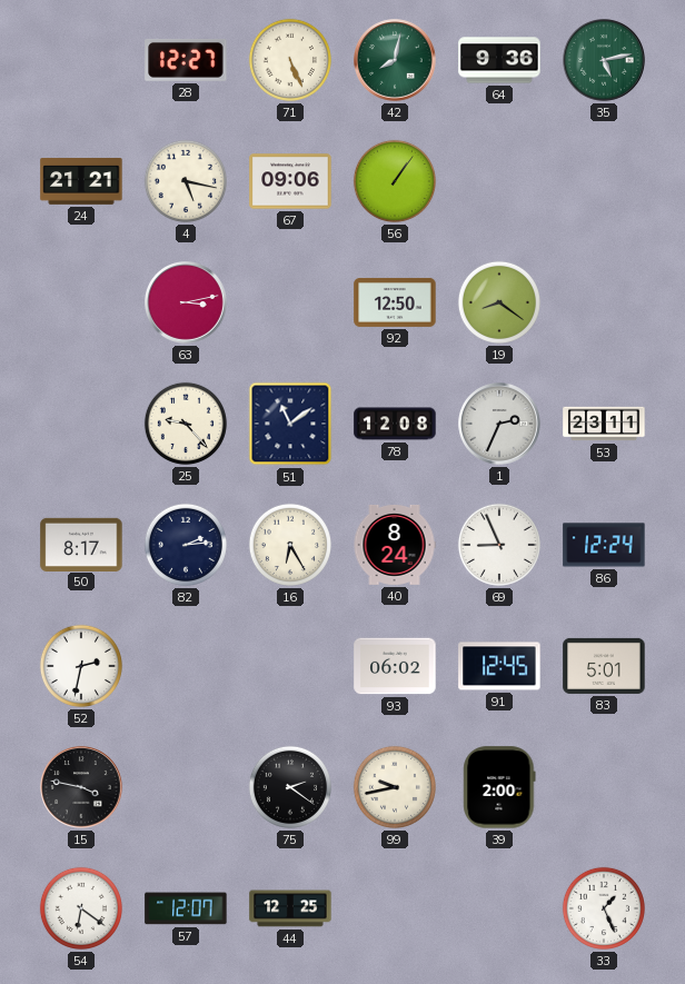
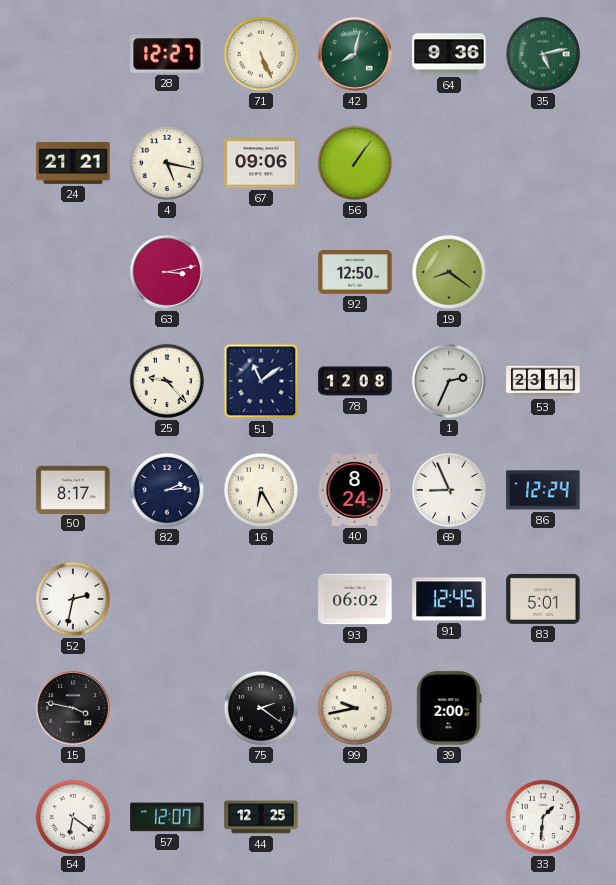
33: 1:26 -> 1:31
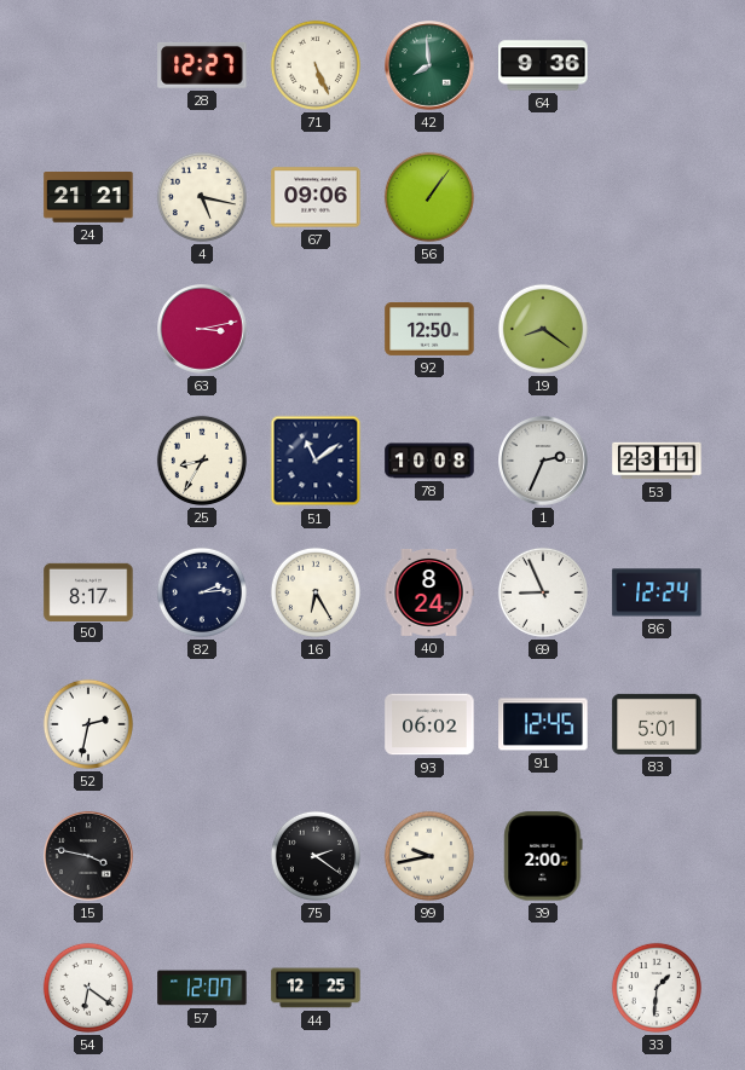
42: 8:02 -> 7:59
35: 5:13 -> none
25: 9:23 -> 8:35
78: 12:08 -> 10:08
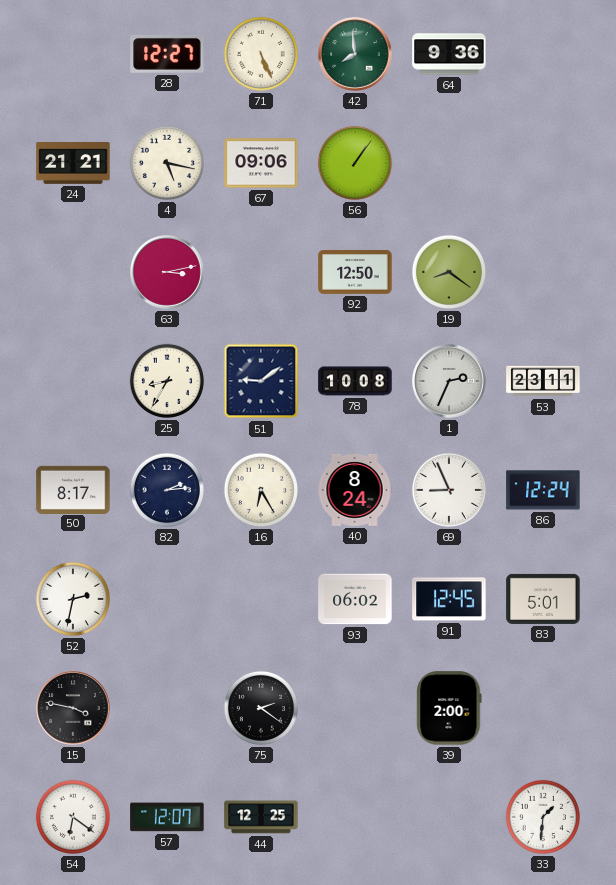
51: 11:09 -> 9:09
99: 9:43 -> none
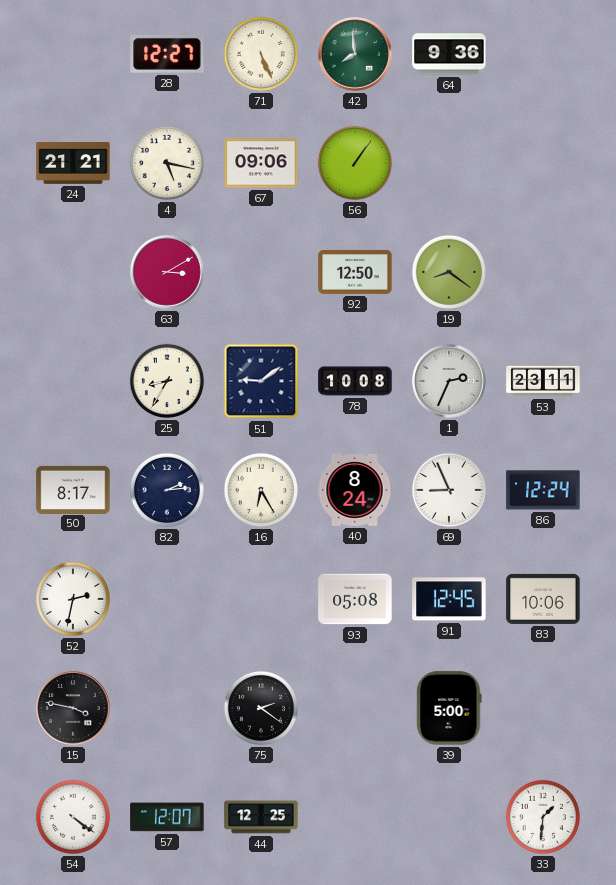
63: 3:13 -> 3:10
93: 06:02 -> 05:08
83: 5:01 -> 10:06
39: 2:00 -> 5:00
54: 6:21 -> 4:21
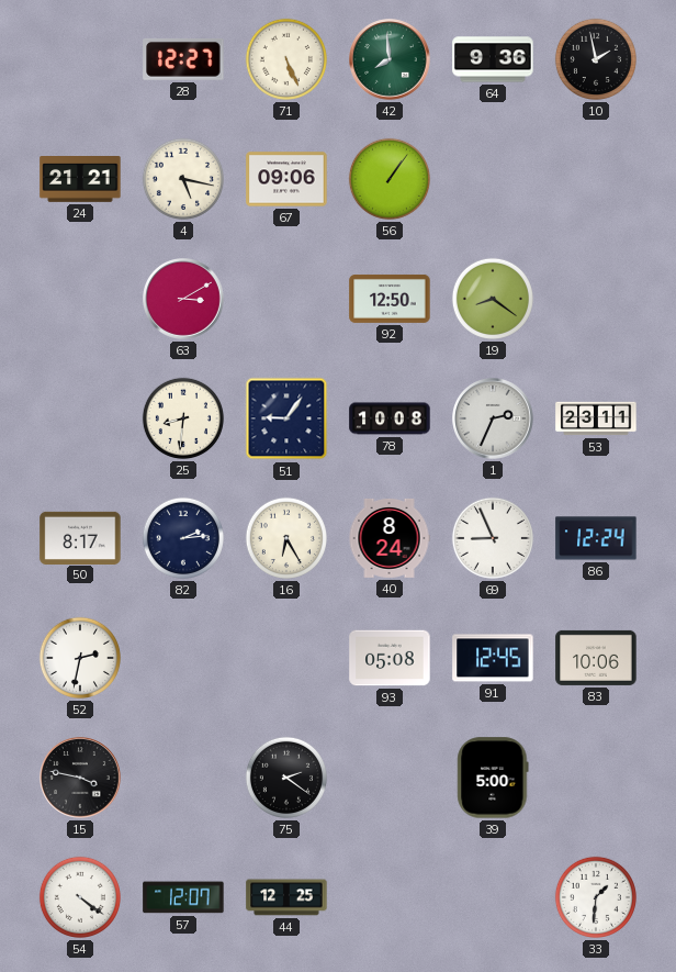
10: none -> 1:58
25: 8:35 -> 8:31
51: 9:09 -> 9:06
